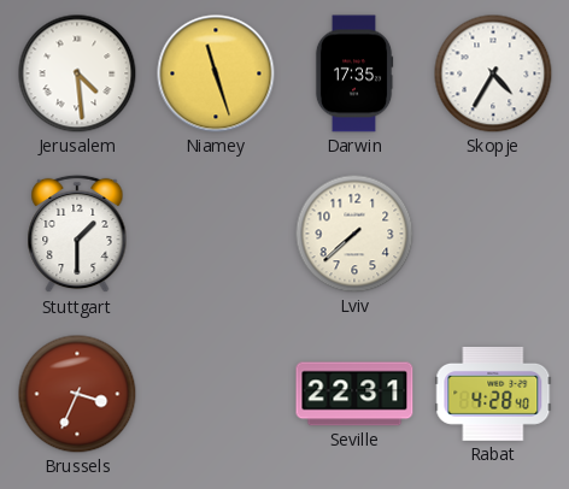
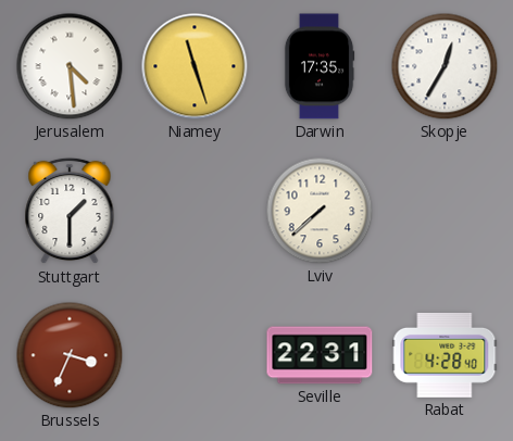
Skopje: 4:35 -> 12:35
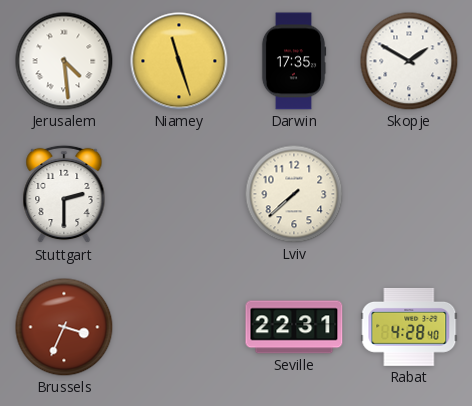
Skopje: 12:35 -> 1:50
Stuttgart: 1:30 -> 2:30
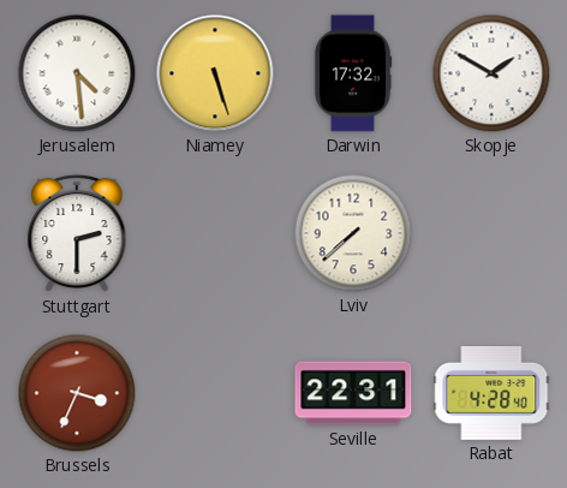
Niamey: 11:27 -> 5:27
Darwin: 17:35 -> 17:32
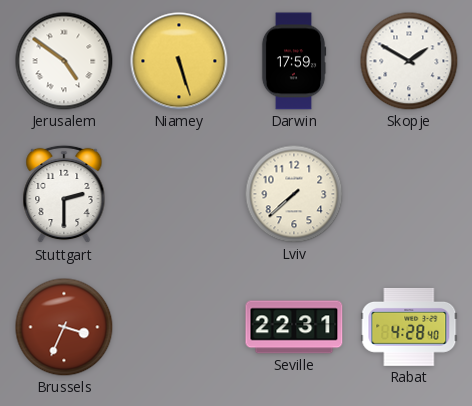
Jerusalem: 4:29 -> 4:51
Darwin: 17:32 -> 17:59
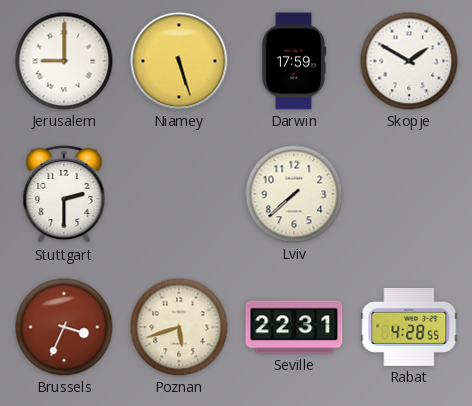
Jerusalem: 4:51 -> 9:00
Poznan: none -> 5:42
Rabat: 4:28:40 -> 4:28:55
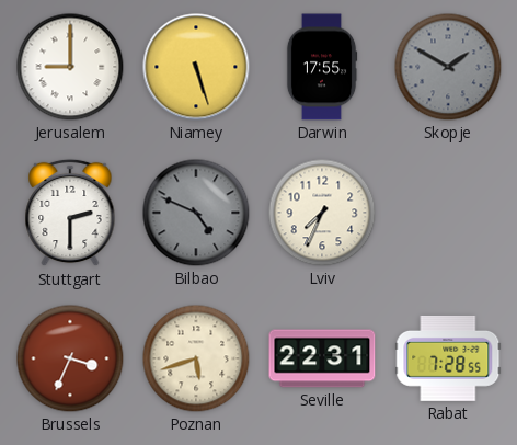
Darwin: 17:59 -> 17:55
Skopje dial: white -> grey
Bilbao: none -> 4:49
Lviv: 7:38 -> 7:34
Rabat: 4:28 -> 7:28
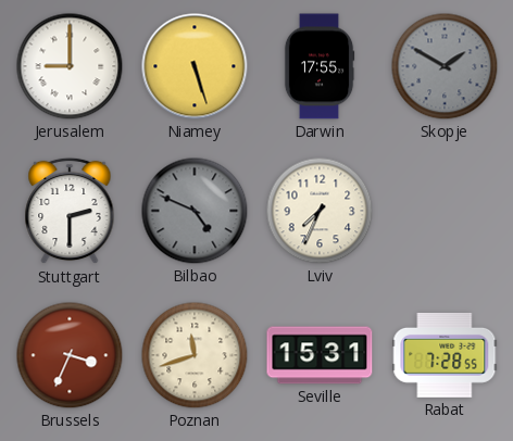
Poznan: 5:42 -> 11:42
Seville: 22:31 -> 15:31
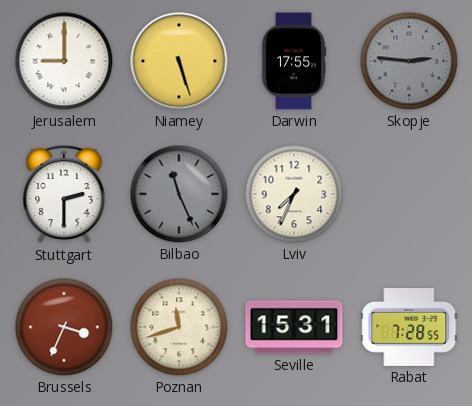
Skopje: 1:50 -> 2:46
Bilbao: 4:49 -> 11:26
